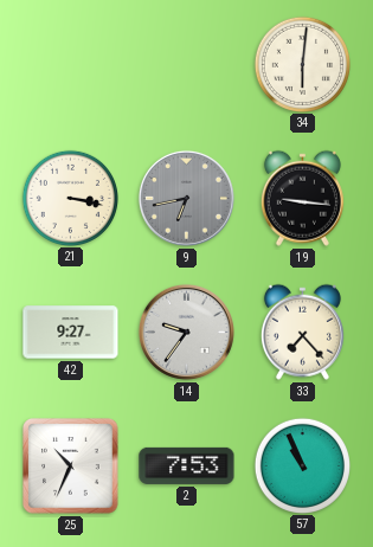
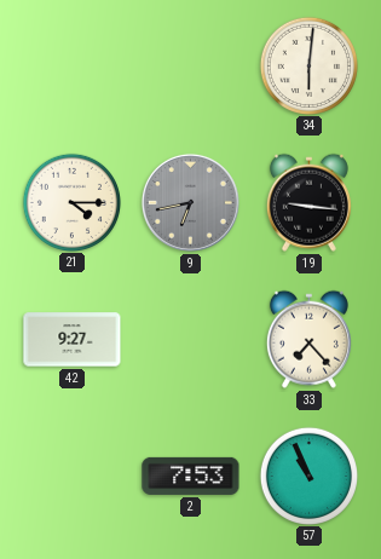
21: 3:17 -> 4:15
14: 9:36 -> none
25: 10:34 -> none
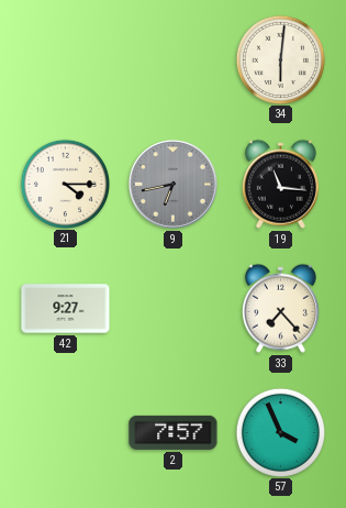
19: 9:16 -> 11:16
2: 7:53 -> 7:57
57: 10:56 -> 3:56
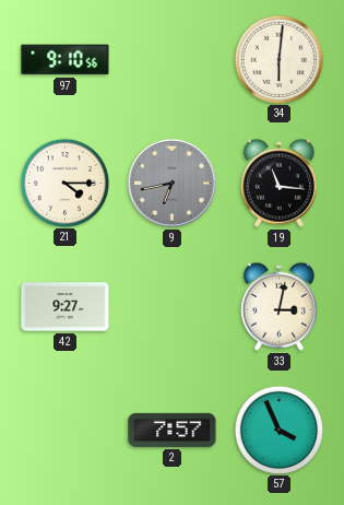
97: none -> 9:10
33: 7:23 -> 3:02
